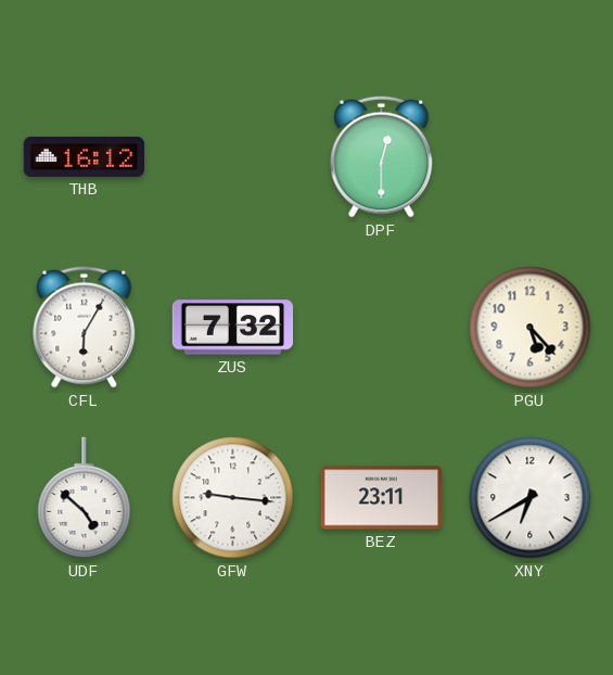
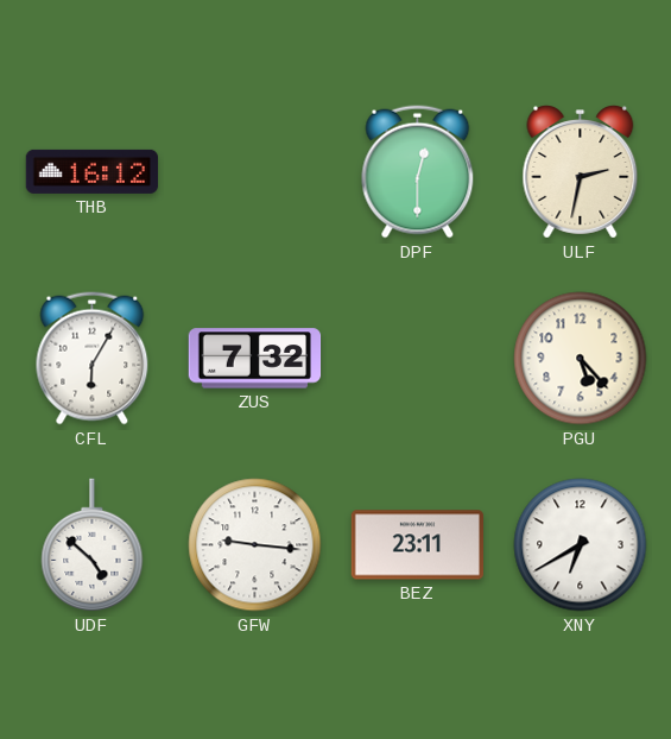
ULF: none -> 2:32
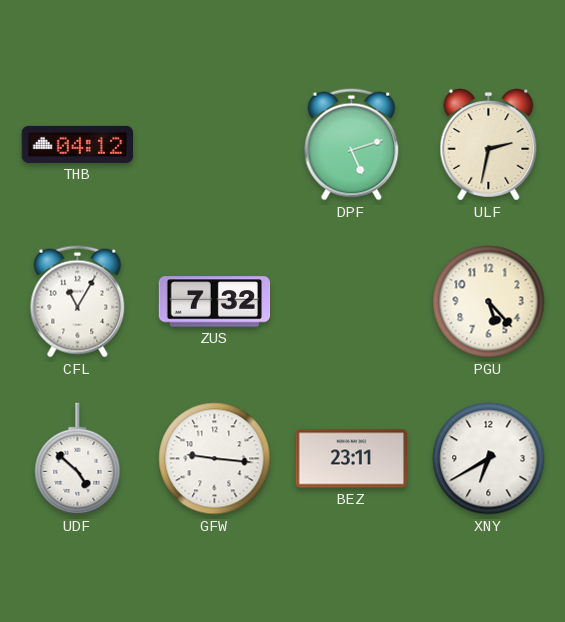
THB: 16:12 -> 04:12
DPF: 12:30 -> 5:12
CFL: 6:05 -> 11:05
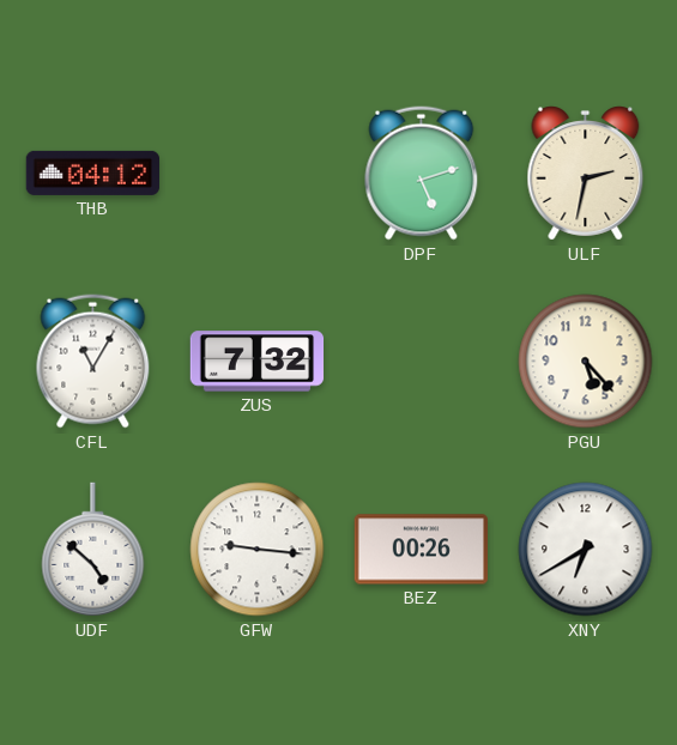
BEZ: 23:11 -> 00:26
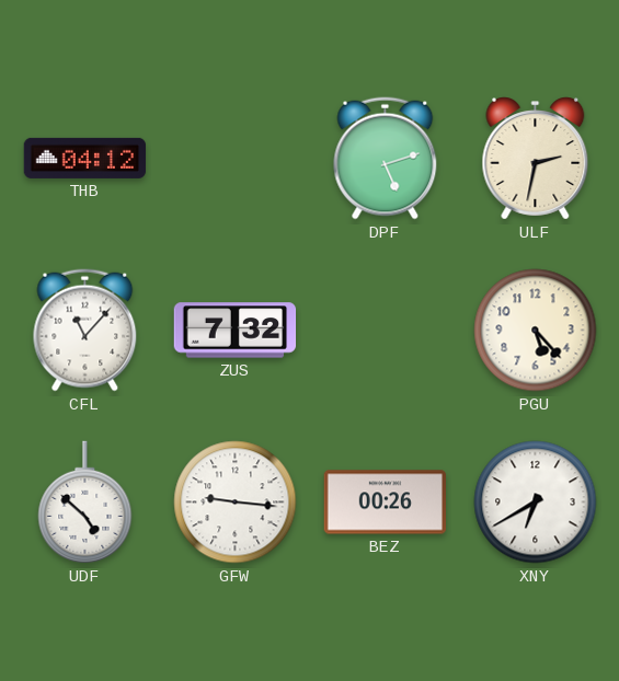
CFL: 11:05 -> 11:07
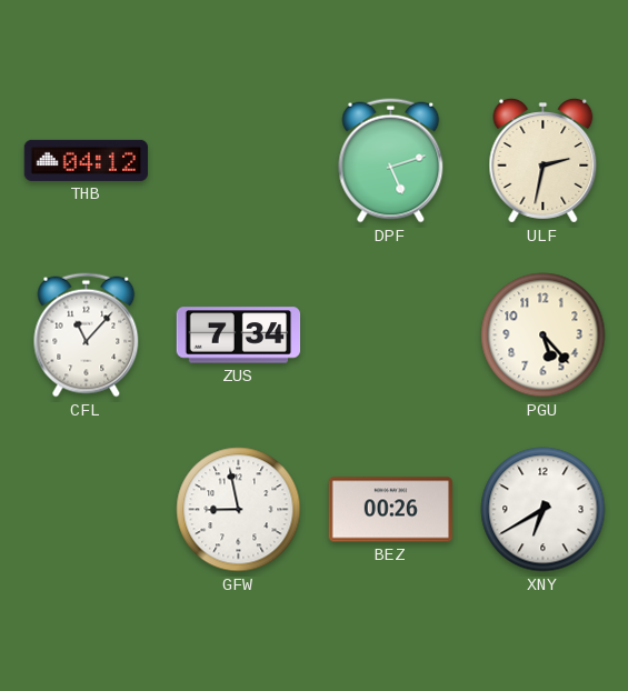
ZUS: 7:32 -> 7:34
UDF: 4:52 -> none
GFW: 9:16 -> 8:58
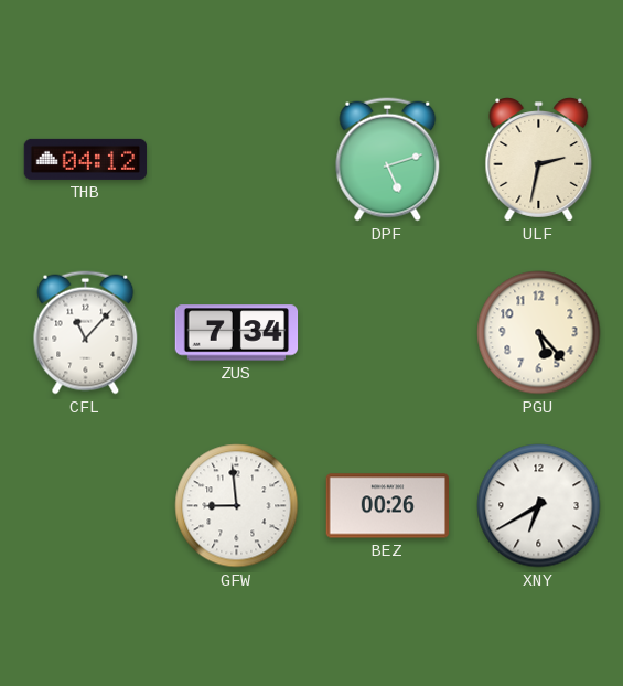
GFW: 8:58 -> 8:59
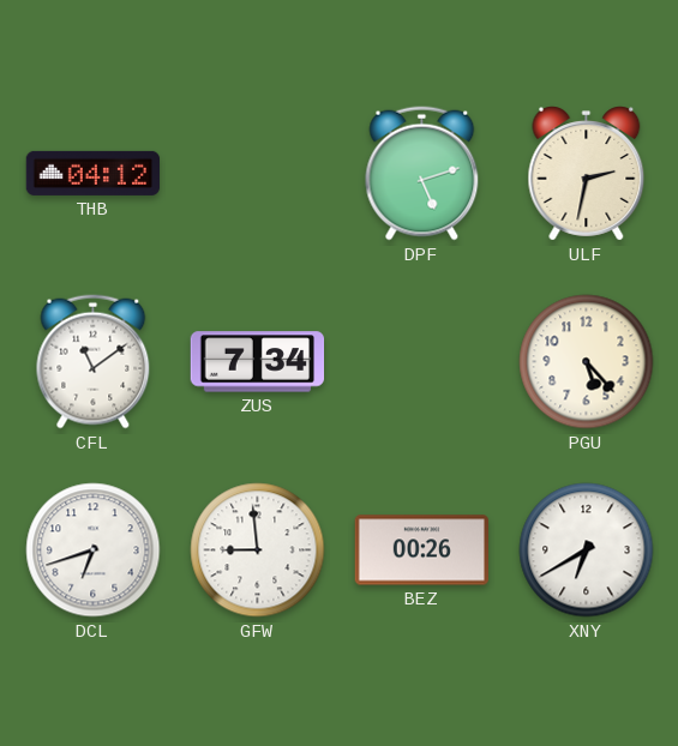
CFL: 11:07 -> 11:09
DCL: none -> 6:42
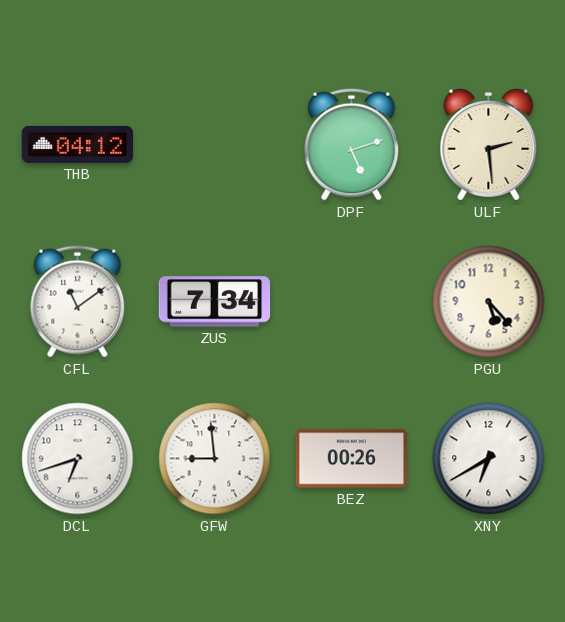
ULF: 2:32 -> 2:29
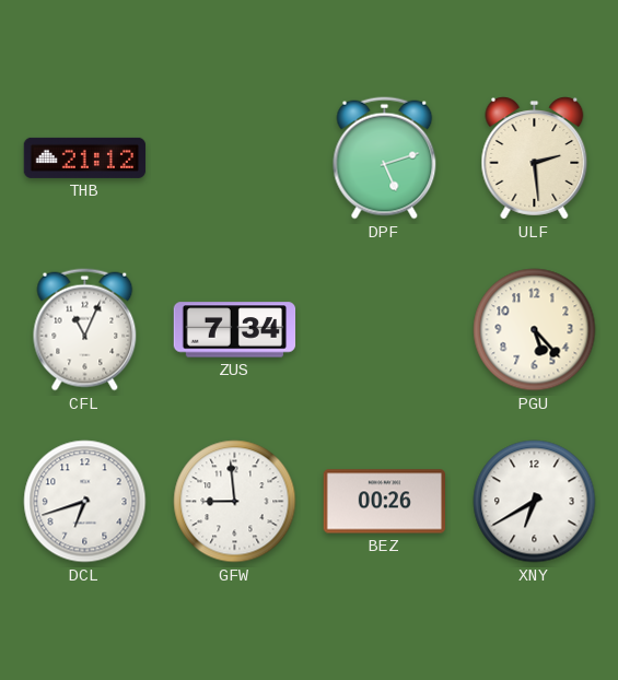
THB: 04:12 -> 21:12
CFL: 11:09 -> 11:04
